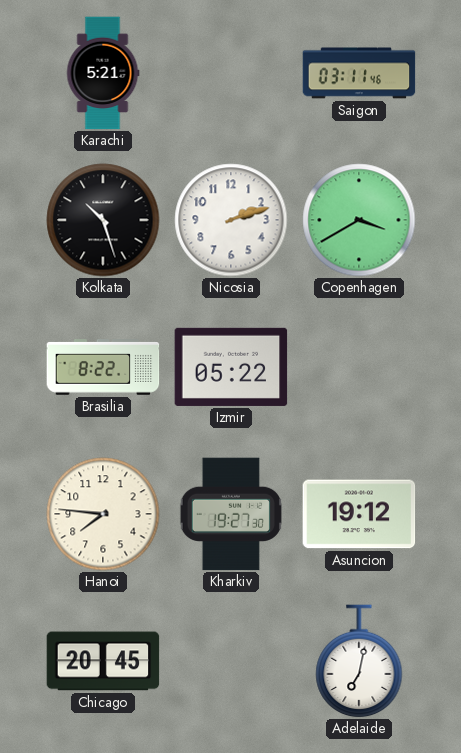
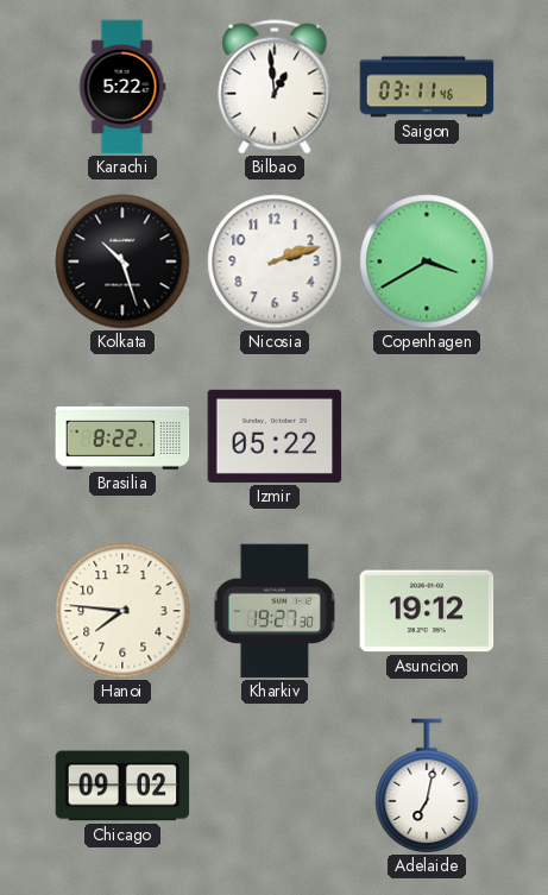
Karachi: 5:21 -> 5:22
Bilbao: none -> 12:59
Chicago: 20:45 -> 09:02
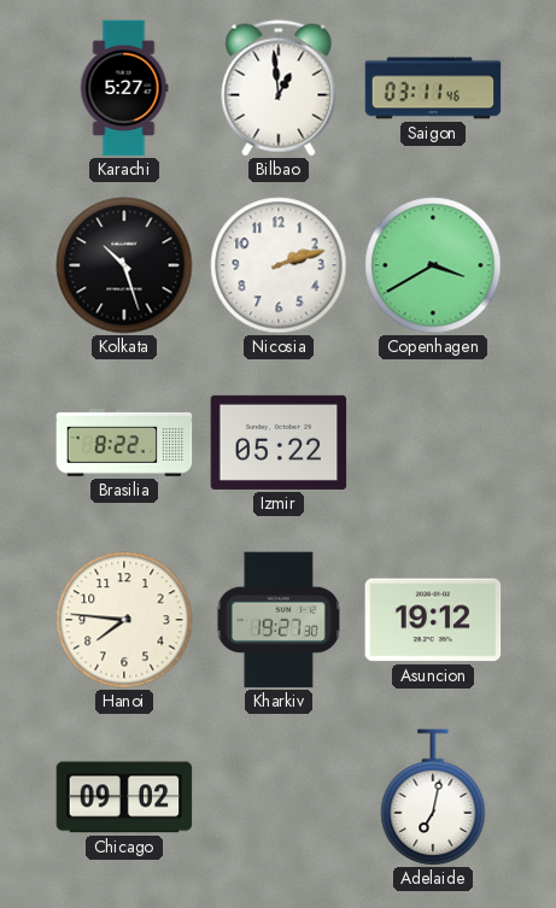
Karachi: 5:22 -> 5:27
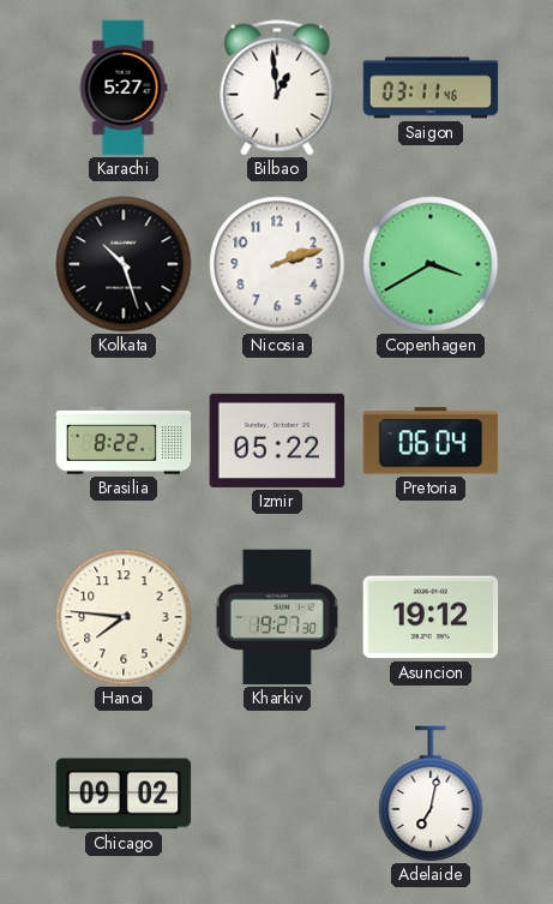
Pretoria: none -> 06:04
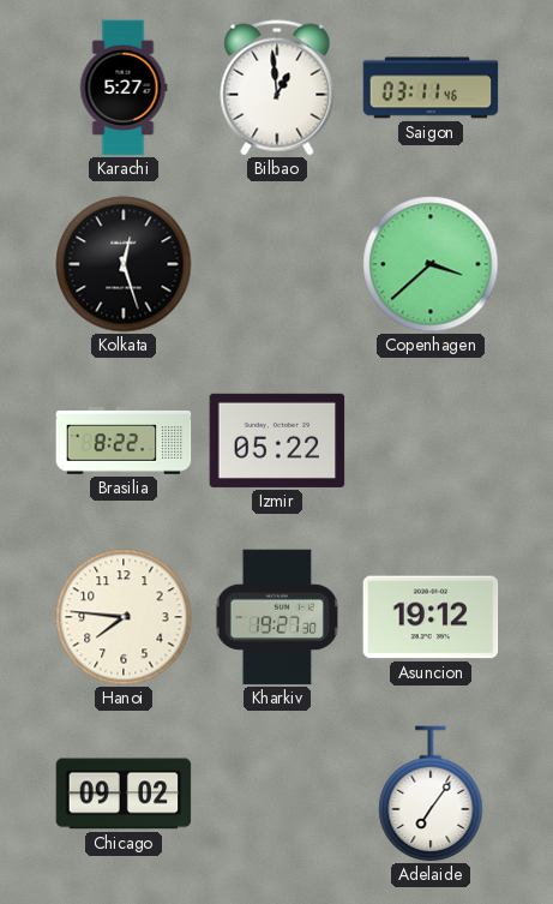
Kolkata: 10:27 -> 12:27
Nicosia: 2:12 -> none
Copenhagen: 3:40 -> 3:38
Pretoria: 06:04 -> none
Adelaide: 7:02 -> 7:06
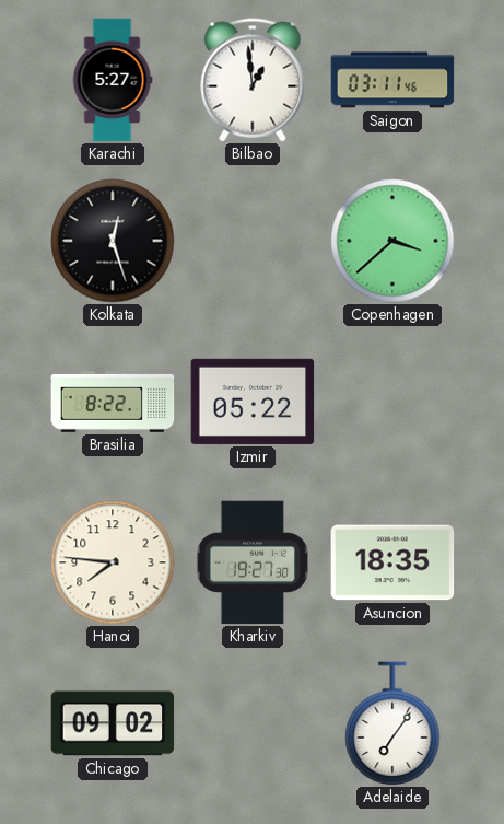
Asuncion: 19:12 -> 18:35
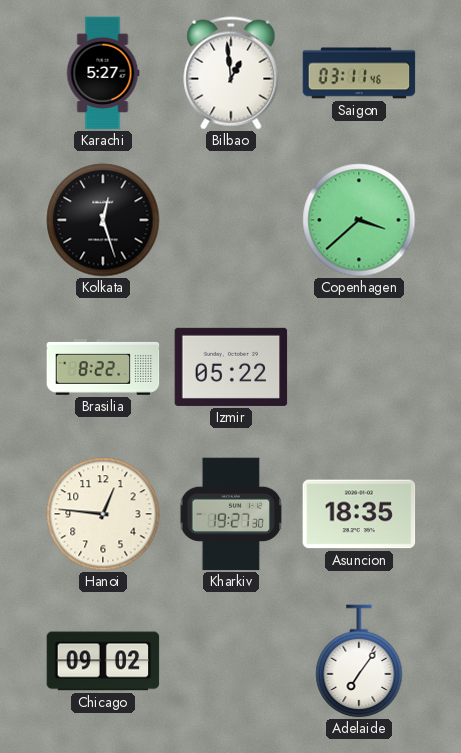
Hanoi: 7:46 -> 12:46
